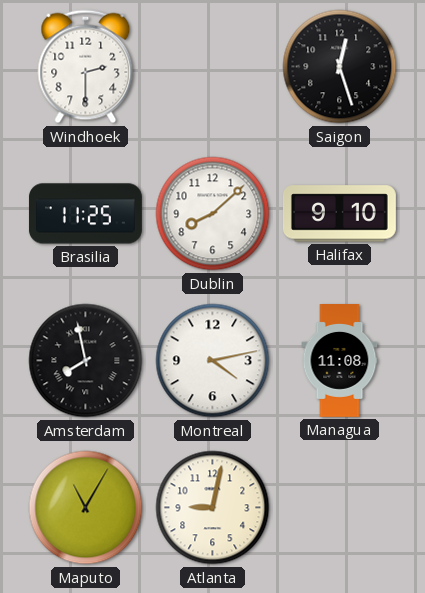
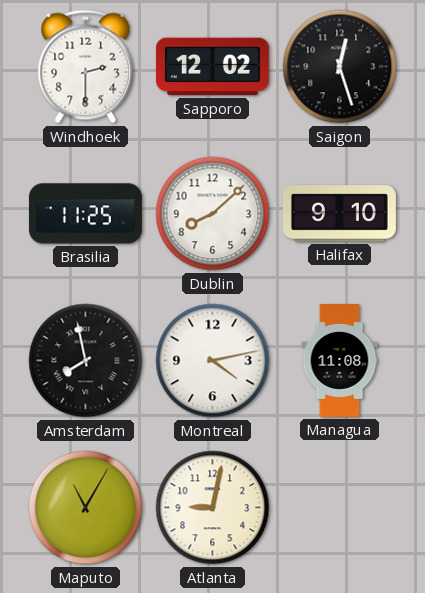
Sapporo: none -> 12:02
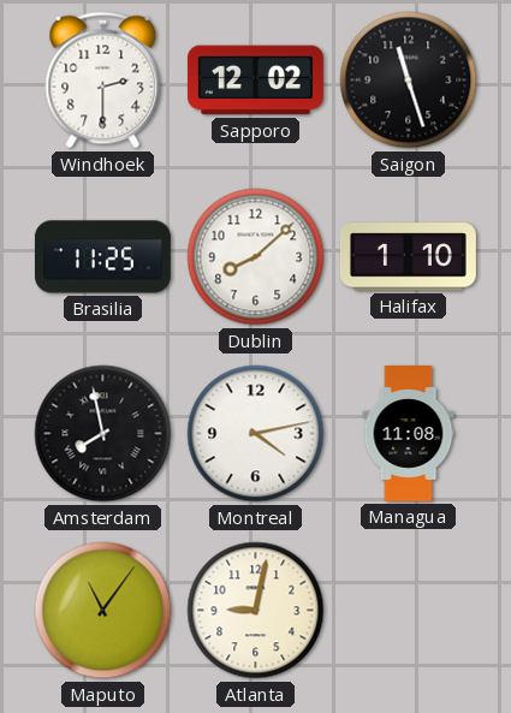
Saigon: 12:27 -> 11:27
Halifax: 9:10 -> 1:10
Maputo: 11:05 -> 11:06
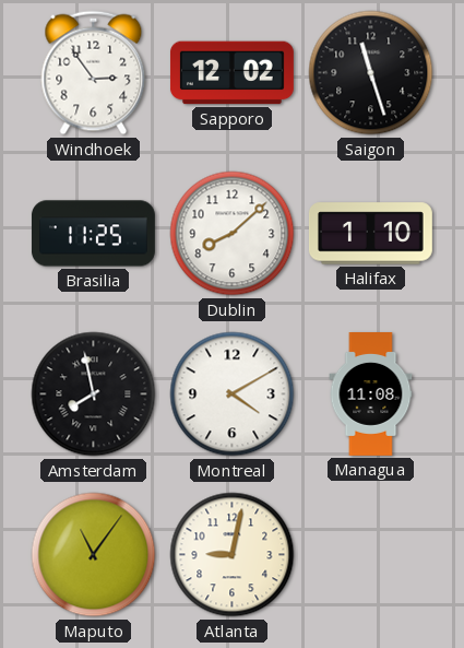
Windhoek: 2:30 -> 2:54
Montreal: 4:13 -> 4:10
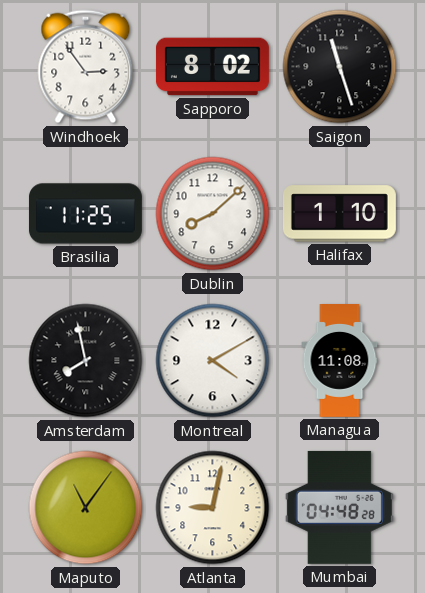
Sapporo: 12:02 -> 8:02
Mumbai: none -> 04:48
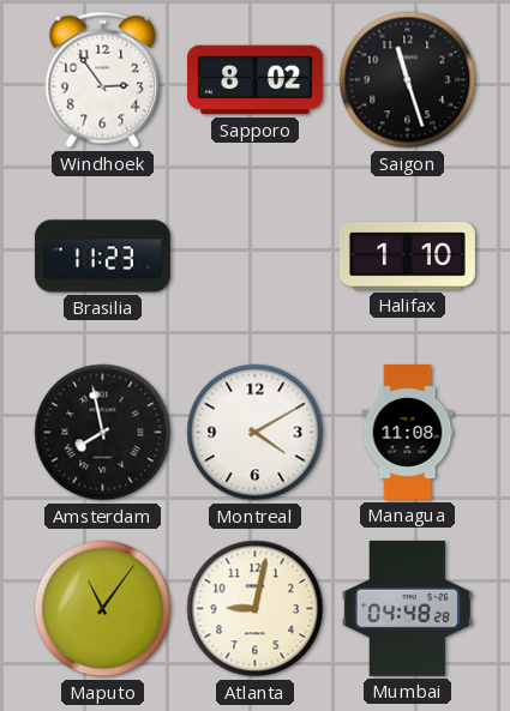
Brasilia: 11:25 -> 11:23
Dublin: 8:08 -> none
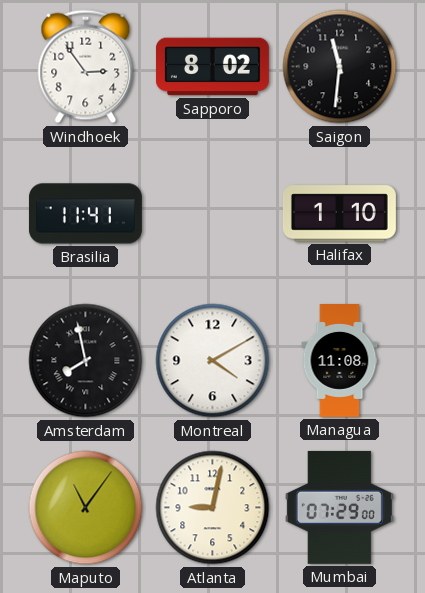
Saigon: 11:27 -> 11:31
Brasilia: 11:23 -> 11:41
Mumbai: 04:48 -> 07:29
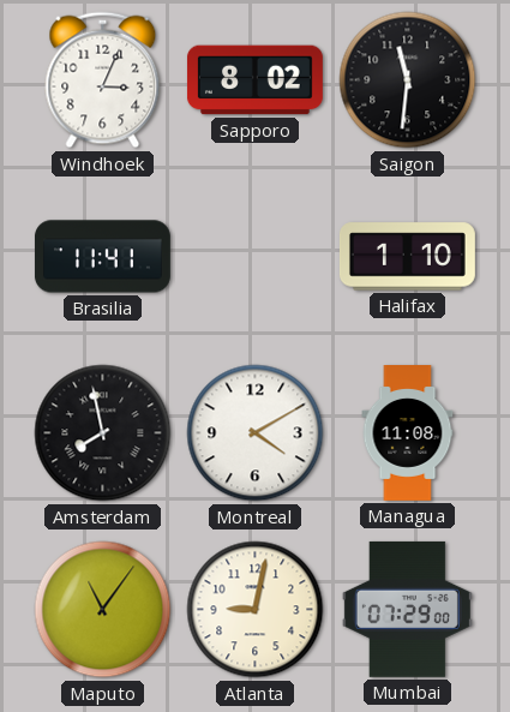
Windhoek: 2:54 -> 3:04
